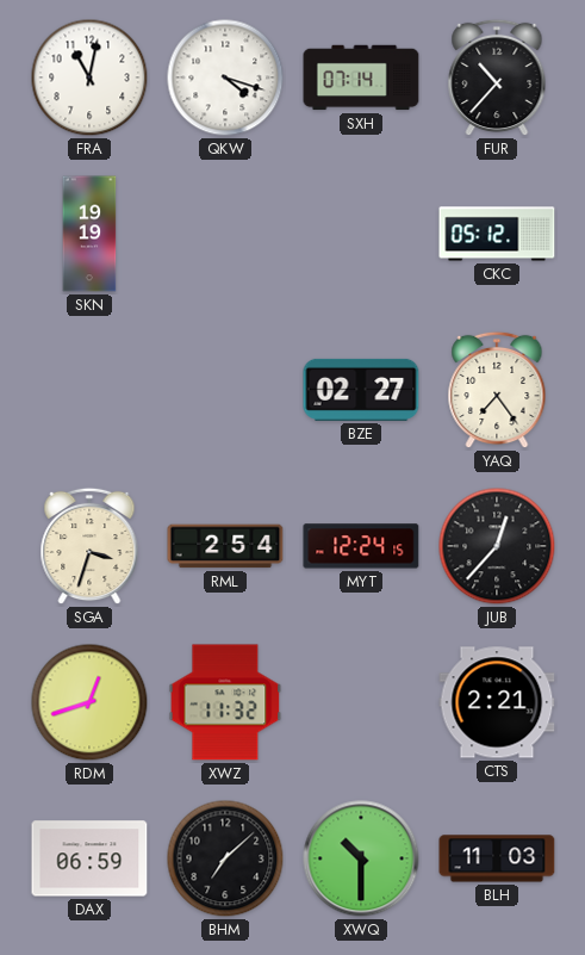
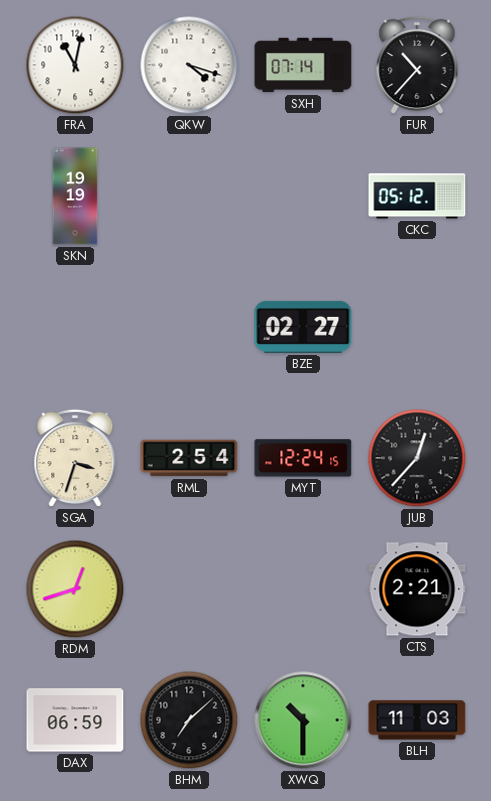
YAQ: 7:24 -> none
XWZ: 11:32 -> none
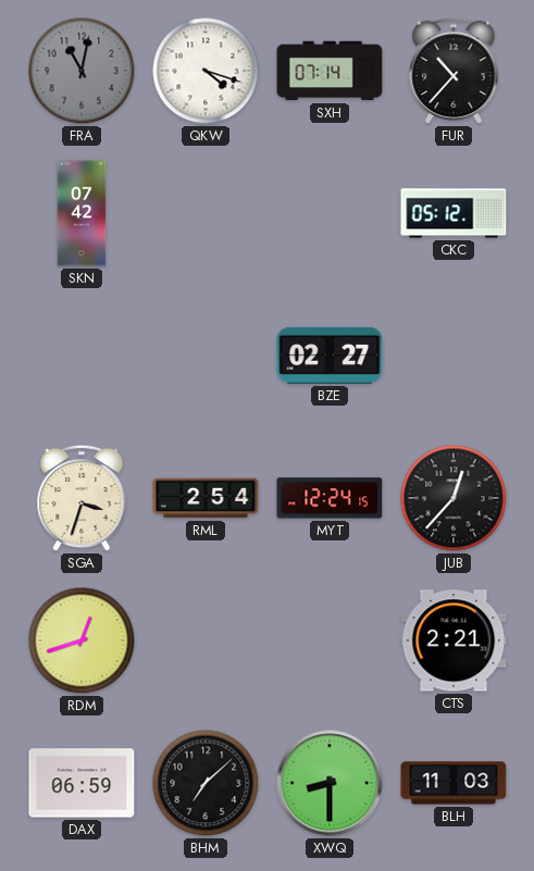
FRA dial: white -> grey
SKN: 19:19 -> 07:42
XWQ: 10:30 -> 8:30
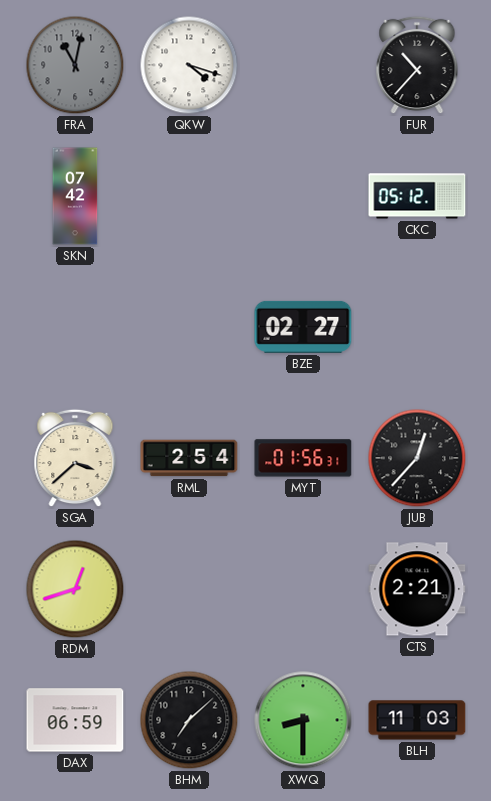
SXH: 07:14 -> none
SGA: 3:33 -> 3:38
MYT: 12:24 -> 01:56
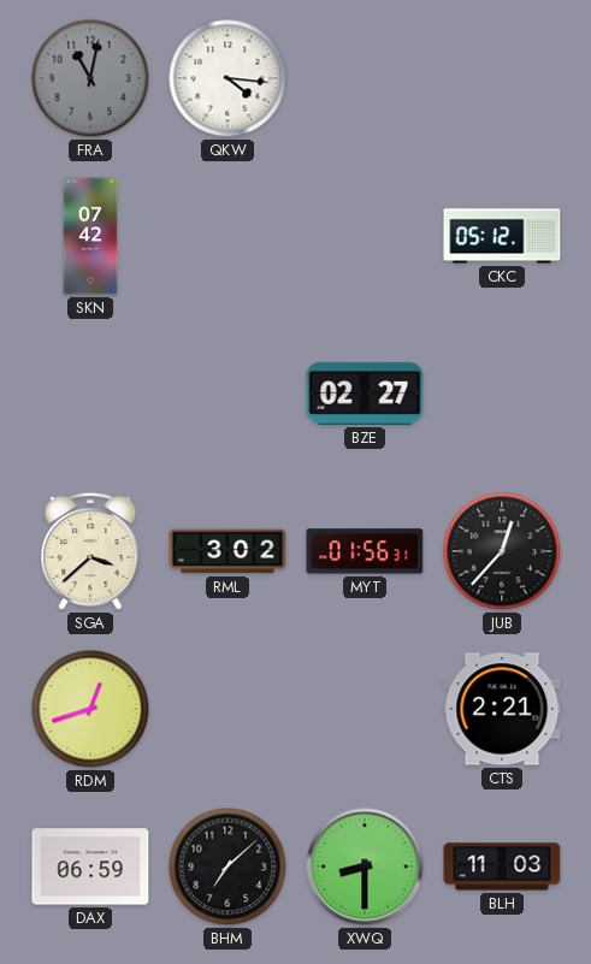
QKW: 4:18 -> 4:16
FUR: 10:37 -> none
RML: 2:54 -> 3:02
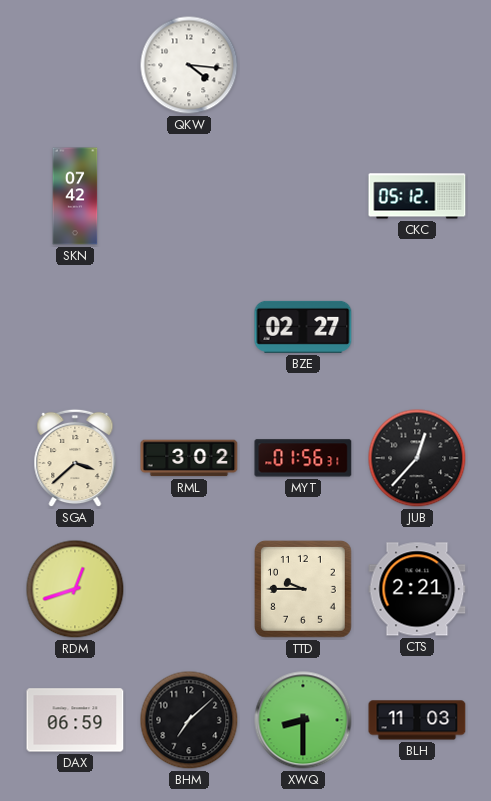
FRA: 11:02 -> none
TTD: none -> 9:45
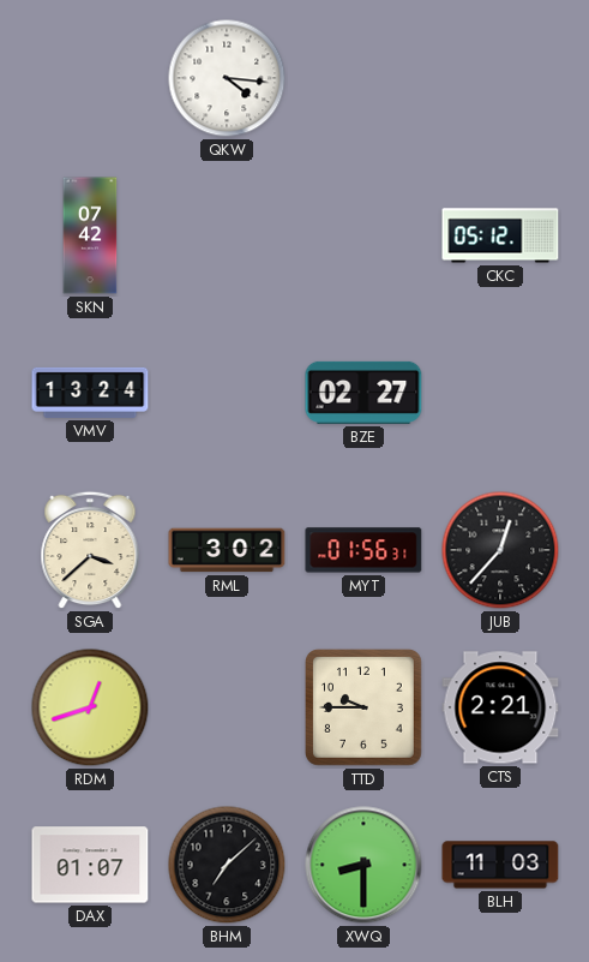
VMV: none -> 13:24
DAX: 06:59 -> 01:07
